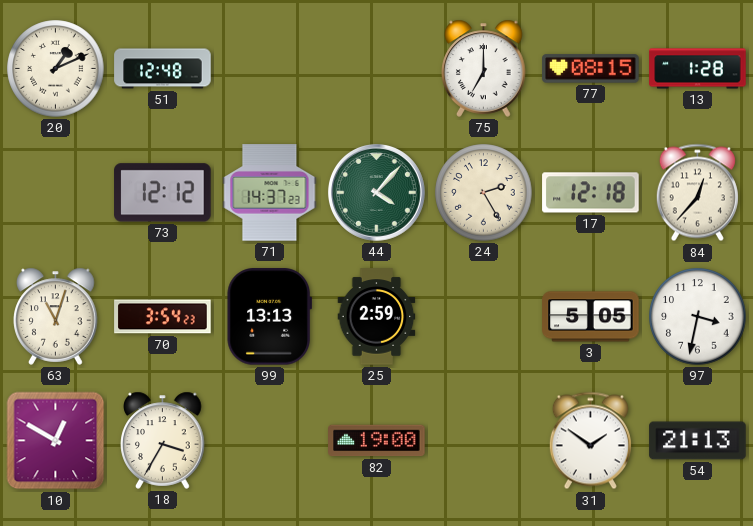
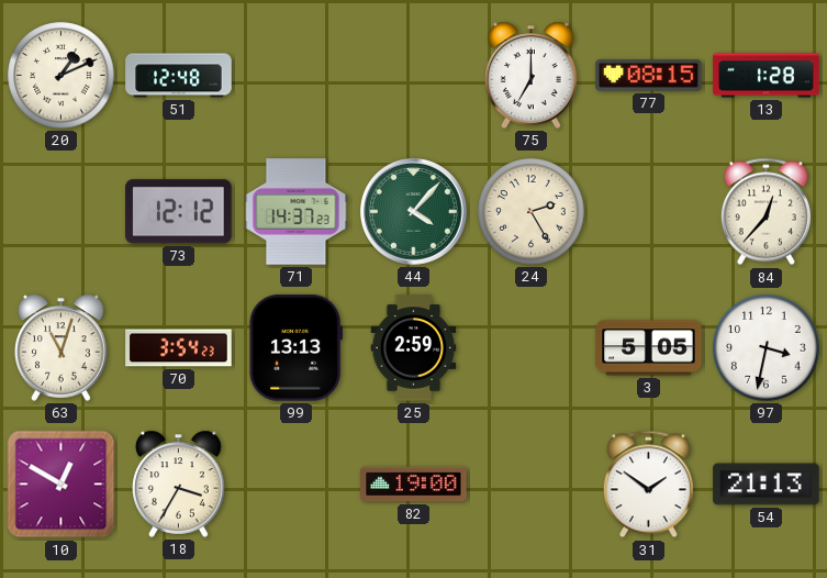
17: 12:18 -> none
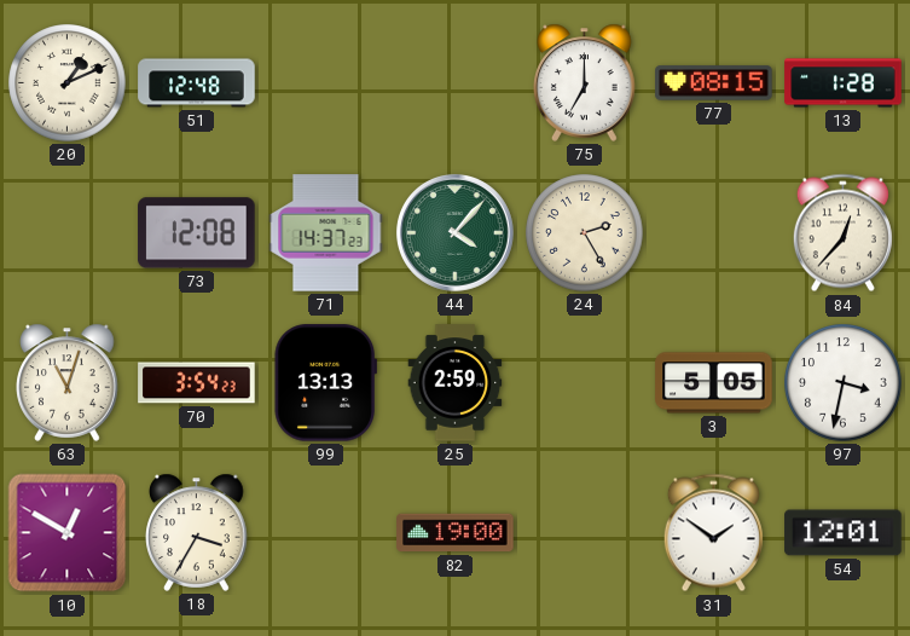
73: 12:12 -> 12:08
54: 21:13 -> 12:01
